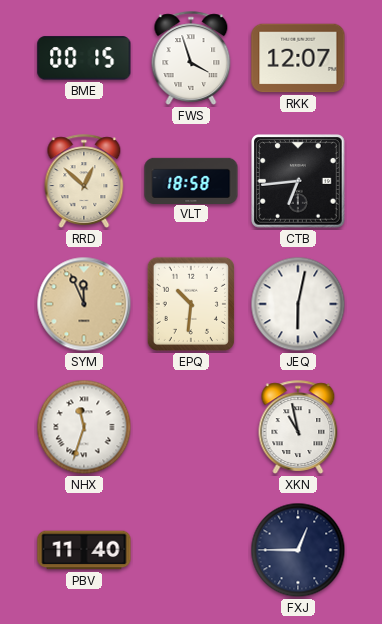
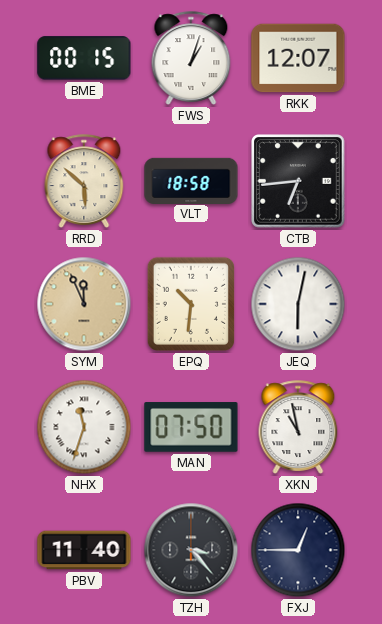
FWS: 3:57 -> 1:03
RRD: 12:52 -> 5:52
MAN: none -> 07:50
TZH: none -> 3:23
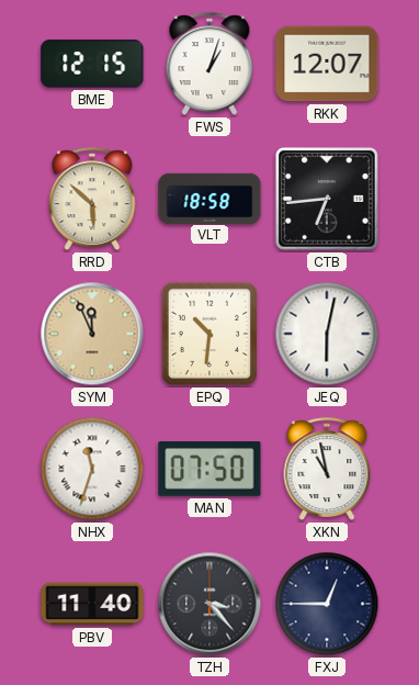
BME: 00:15 -> 12:15
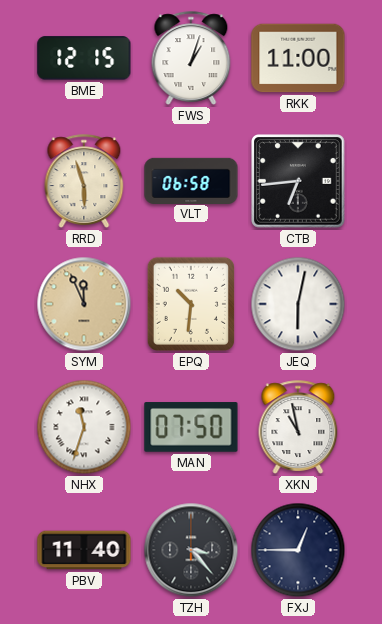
RKK: 12:07 -> 11:00
RRD: 5:52 -> 5:57
VLT: 18:58 -> 06:58
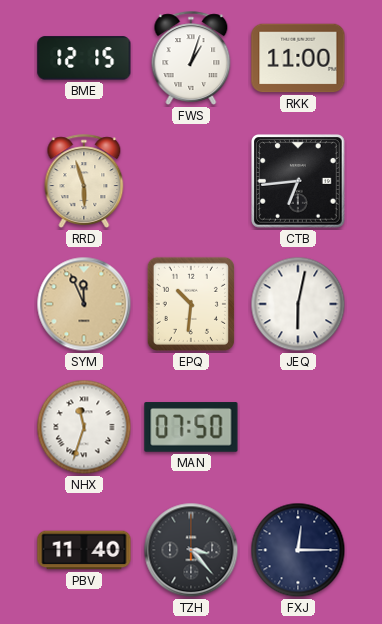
VLT: 06:58 -> none
XKN: 10:58 -> none
FXJ: 12:45 -> 12:15
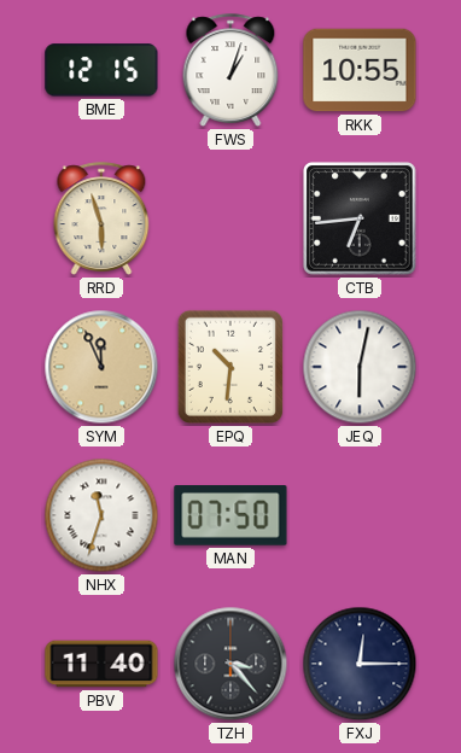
RKK: 11:00 -> 10:55
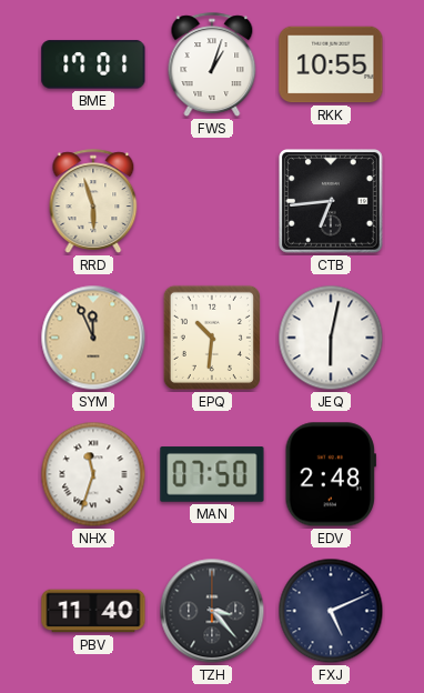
BME: 12:15 -> 17:01
EDV: none -> 2:48
FXJ: 12:15 -> 5:11
